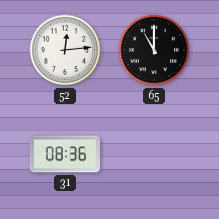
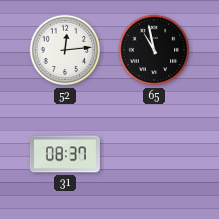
65: 11:00 -> 10:58
31: 08:36 -> 08:37
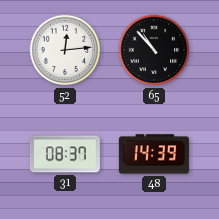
65: 10:58 -> 10:53
48: none -> 14:39
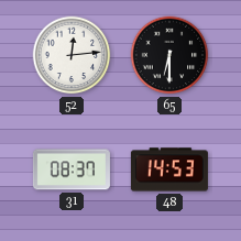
65: 10:53 -> 6:30
48: 14:39 -> 14:53
